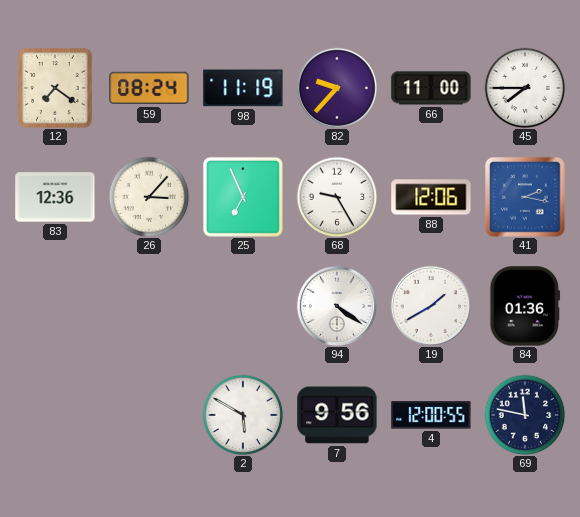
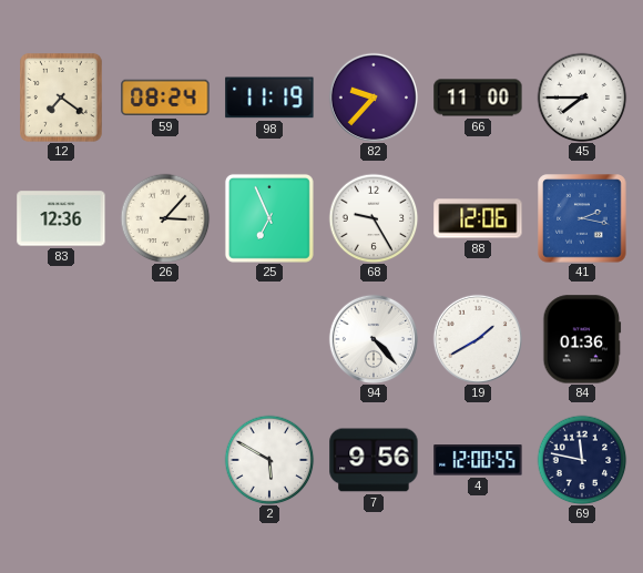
94: 4:21 -> 4:23
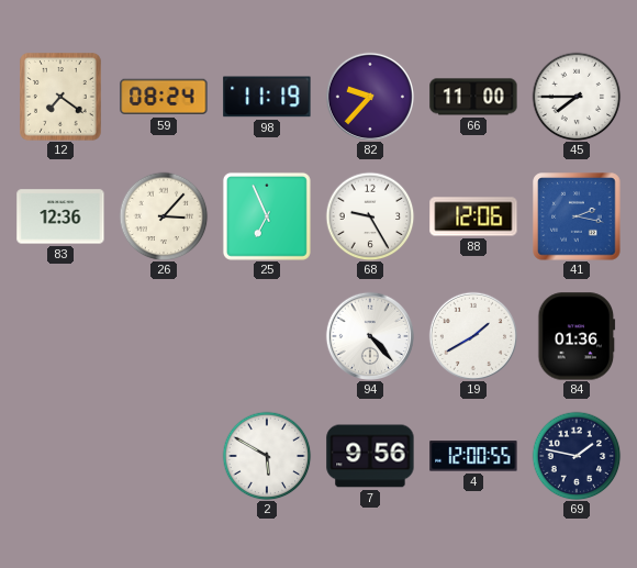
69: 11:47 -> 1:47
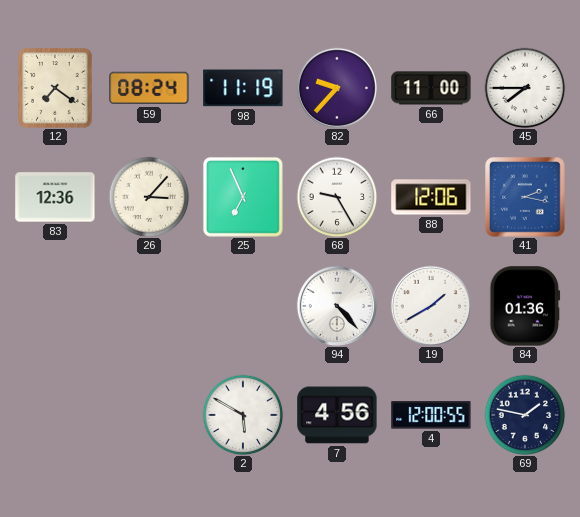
7: 9:56 -> 4:56
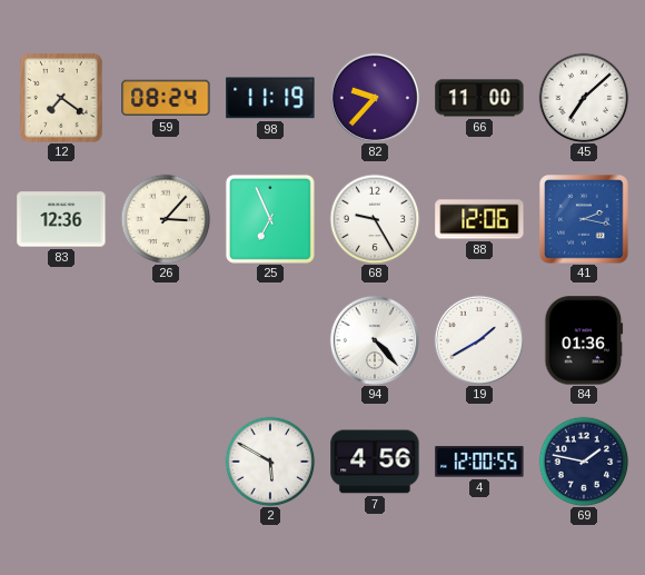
45: 7:45 -> 7:08
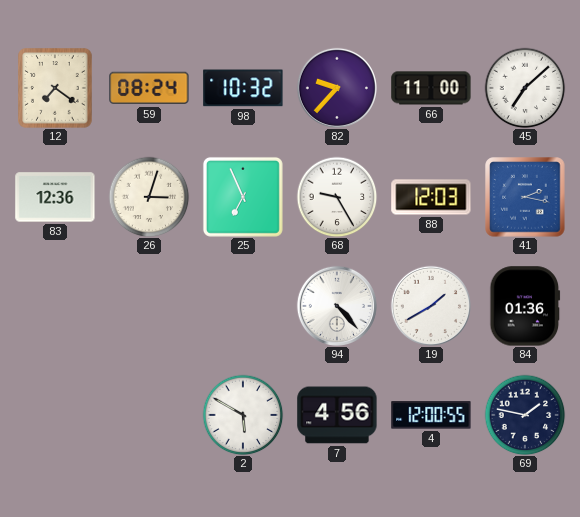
98: 11:19 -> 10:32
26: 3:07 -> 3:03
88: 12:06 -> 12:03
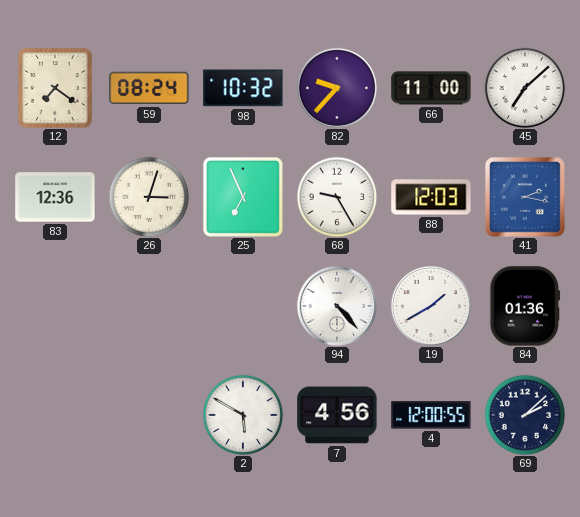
69: 1:47 -> 2:08
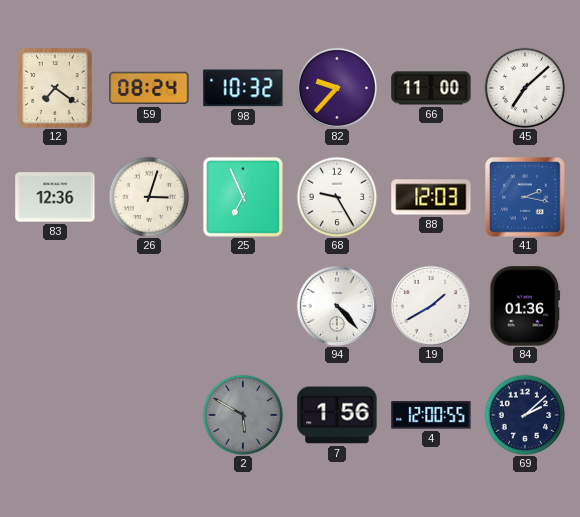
2 dial: white -> grey
7: 4:56 -> 1:56
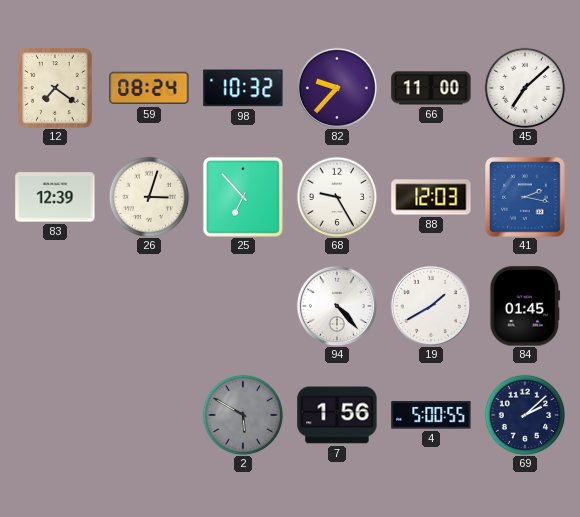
83: 12:36 -> 12:39
25: 6:56 -> 6:53
84: 01:36 -> 01:45
4: 12:00 -> 5:00
